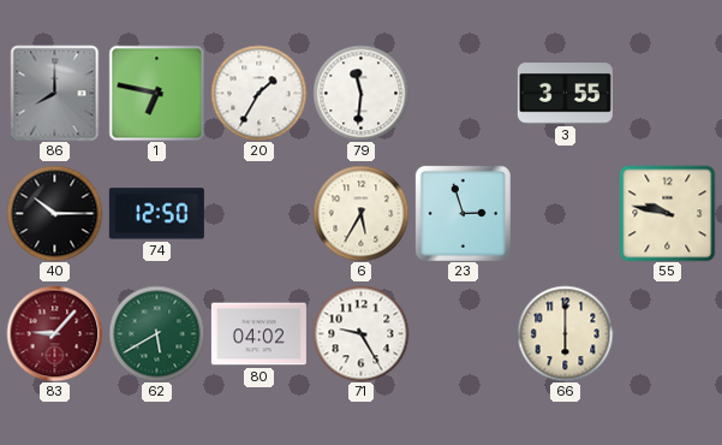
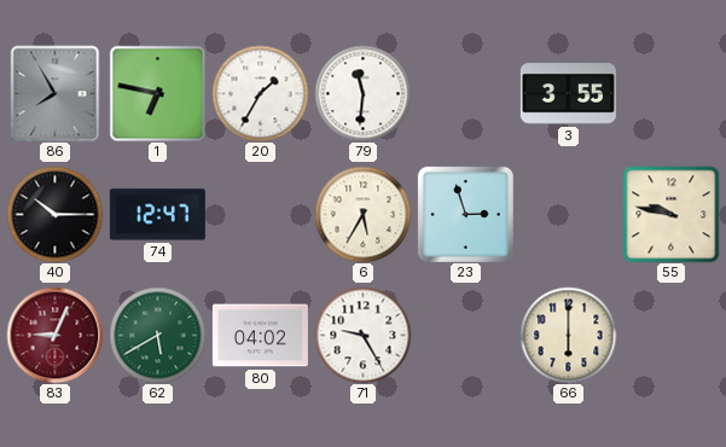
86: 8:00 -> 7:55
74: 12:50 -> 12:47
83: 9:07 -> 9:04
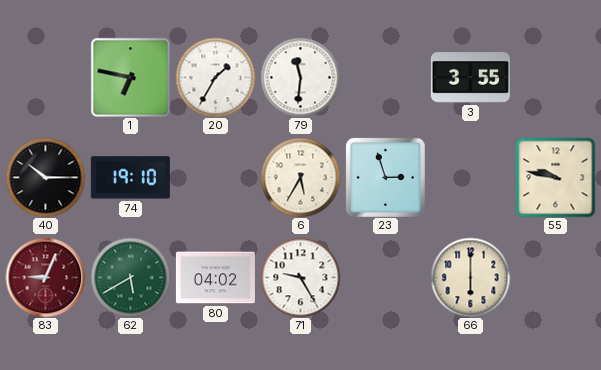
86: 7:55 -> none
74: 12:47 -> 19:10
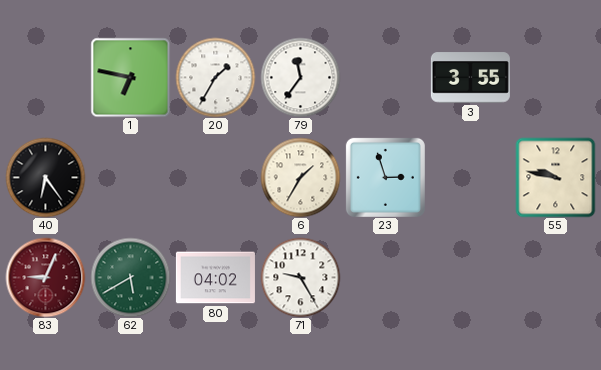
79: 11:31 -> 11:36
40: 10:15 -> 6:24
74: 19:10 -> none
6: 5:35 -> 1:35
66: 6:00 -> none
